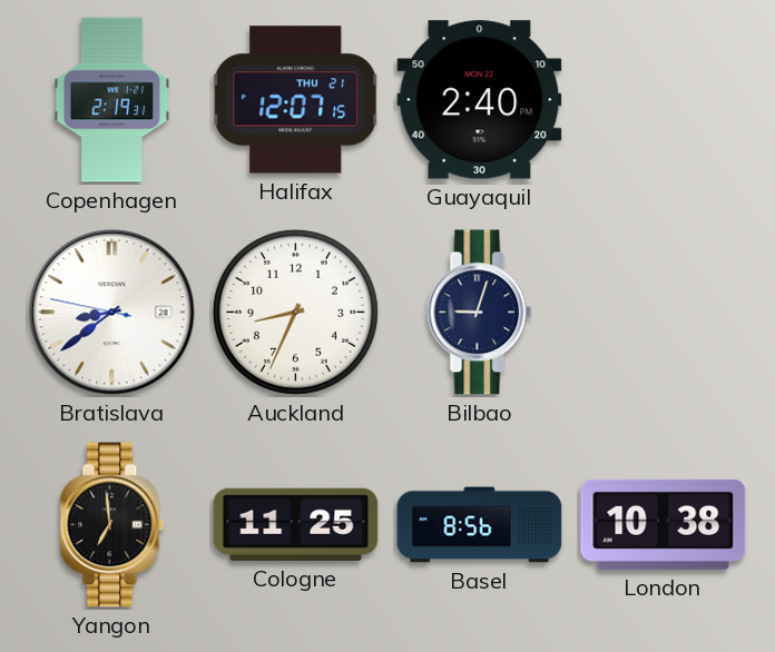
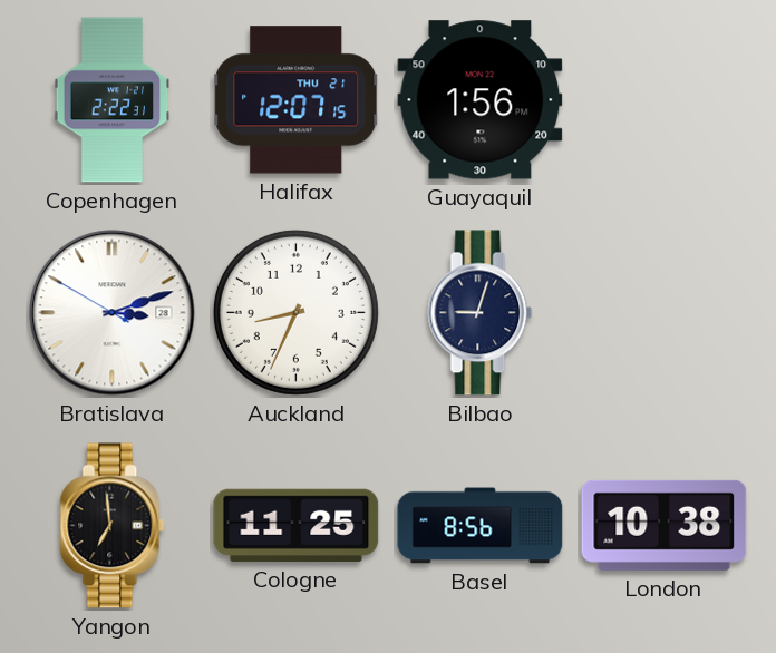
Copenhagen: 2:19 -> 2:22
Guayaquil: 2:40 -> 1:56
Bratislava: 8:38 -> 3:11
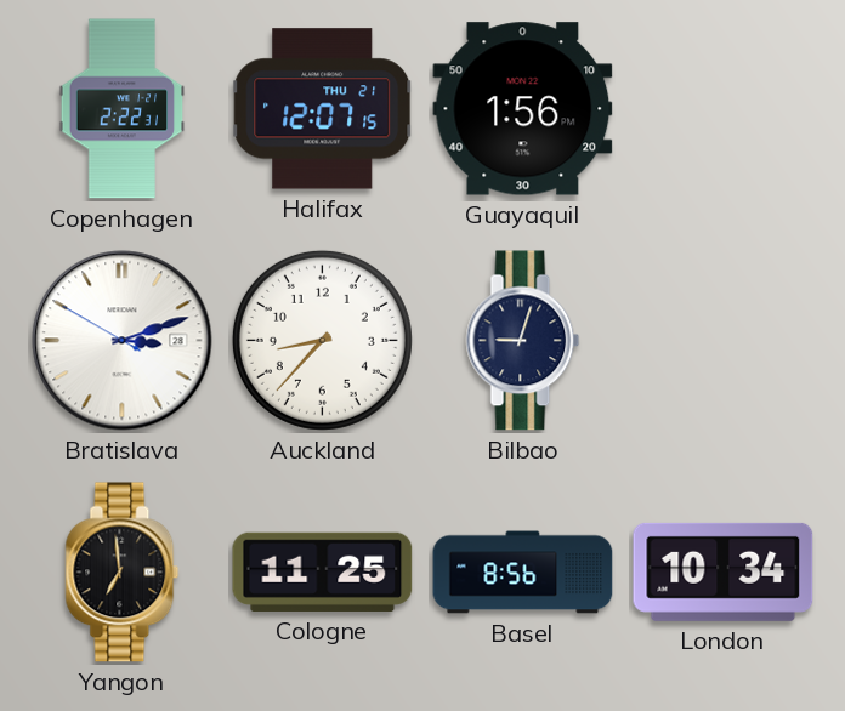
Auckland: 8:34 -> 8:37
London: 10:38 -> 10:34
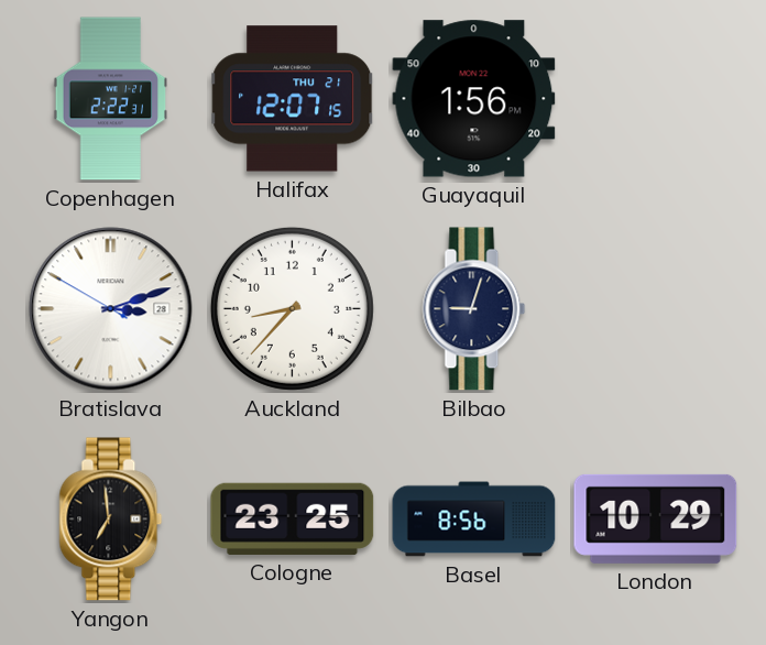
Cologne: 11:25 -> 23:25
London: 10:34 -> 10:29
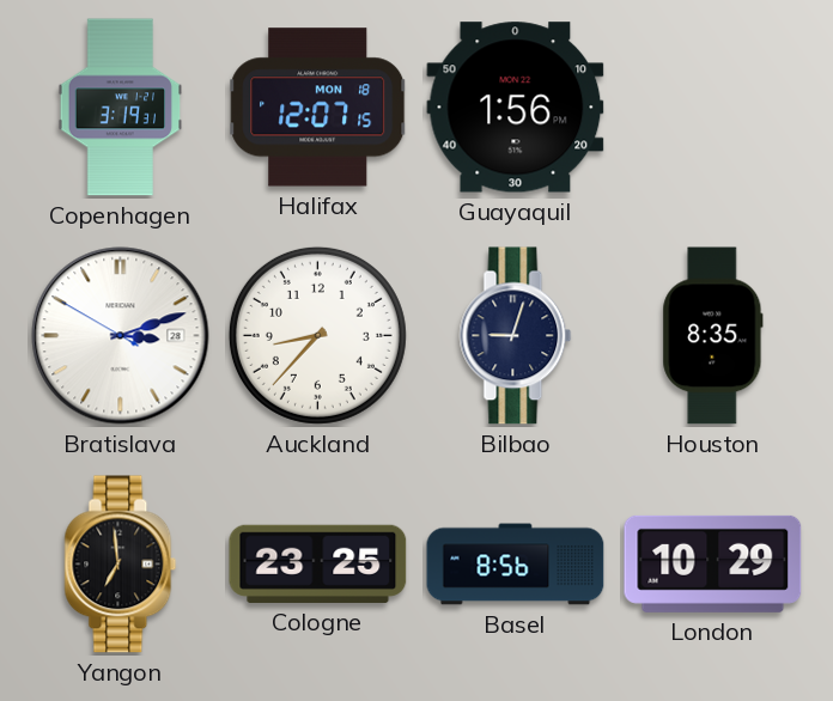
Copenhagen: 2:22 -> 3:19
Halifax date: THU 21 -> MON 18
Houston: none -> 8:35
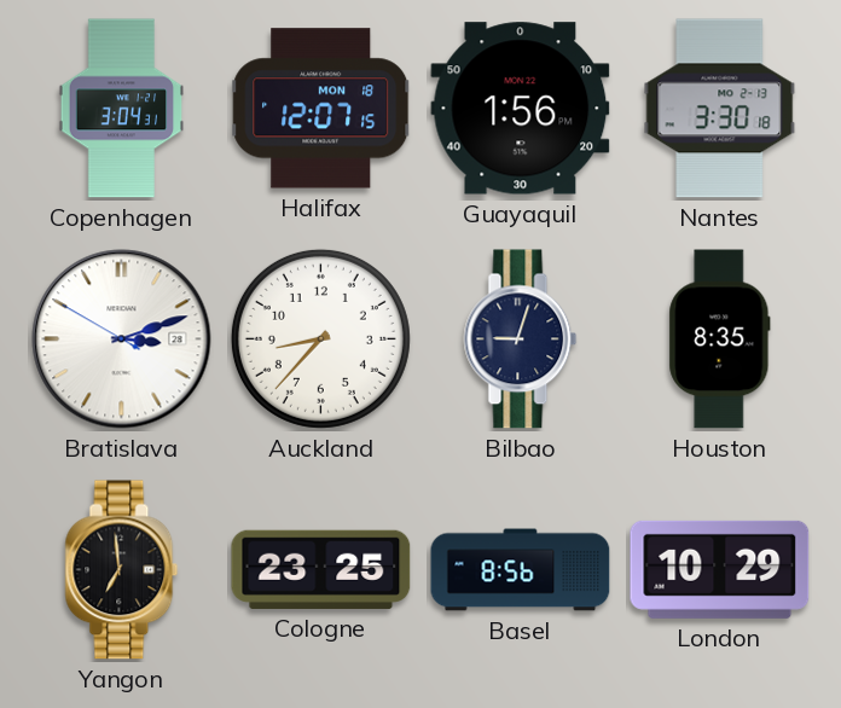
Copenhagen: 3:19 -> 3:04
Nantes: none -> 3:30
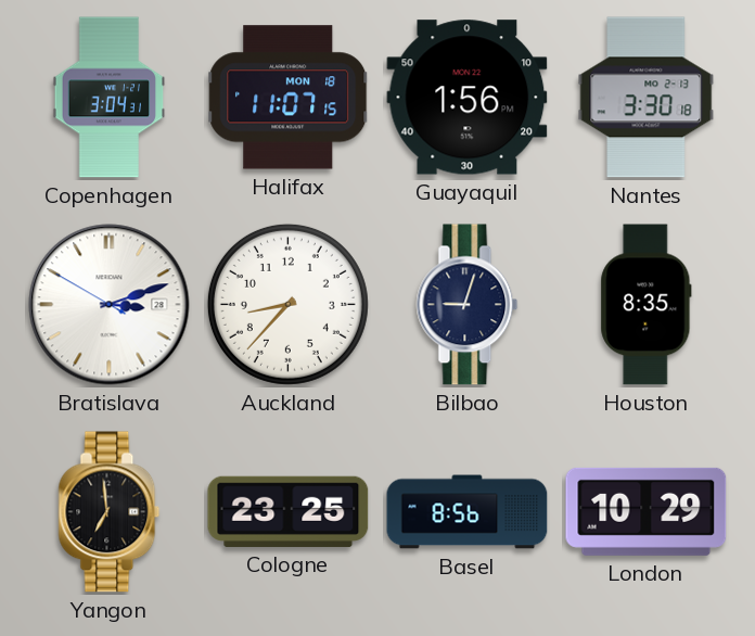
Halifax: 12:07 -> 11:07
